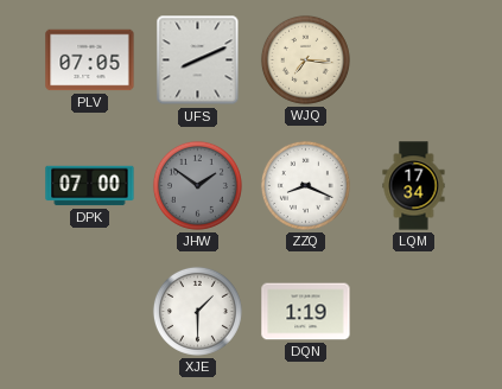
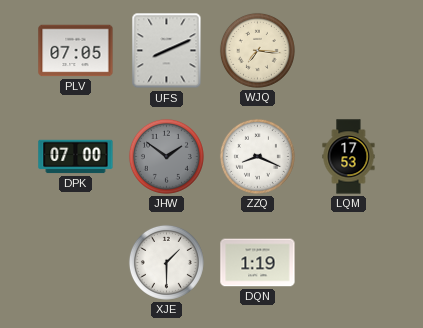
LQM: 17:34 -> 17:53
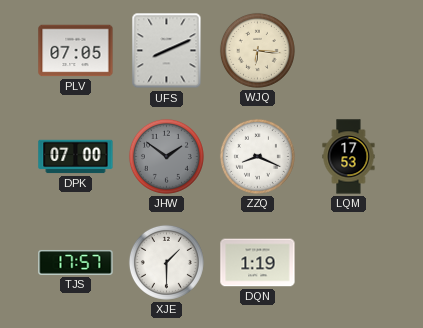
WJQ: 7:16 -> 6:16
TJS: none -> 17:57
